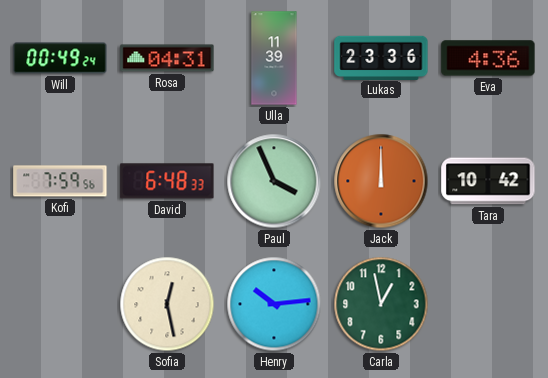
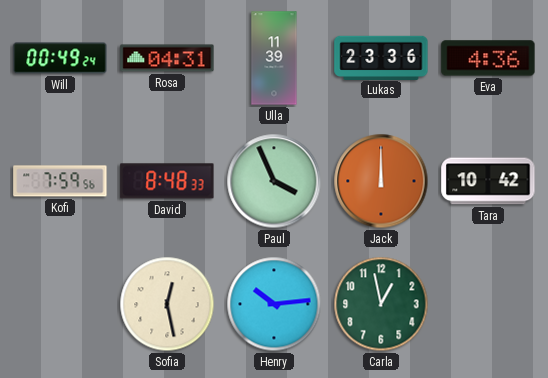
David: 6:48 -> 8:48
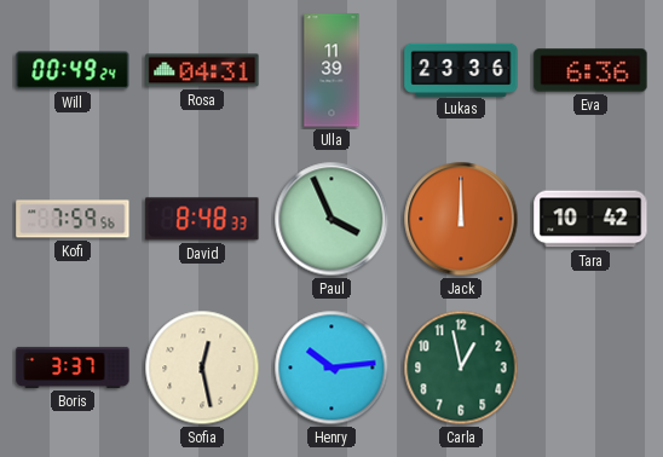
Eva: 4:36 -> 6:36
Boris: none -> 3:37
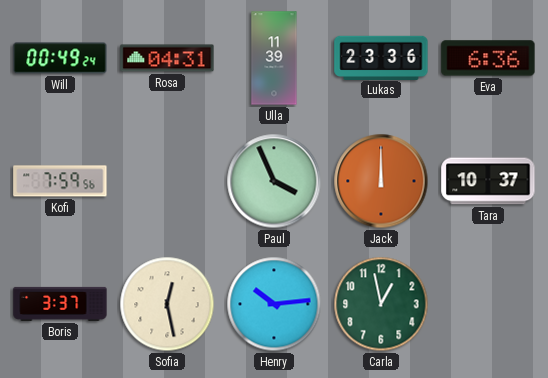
David: 8:48 -> none
Tara: 10:42 -> 10:37
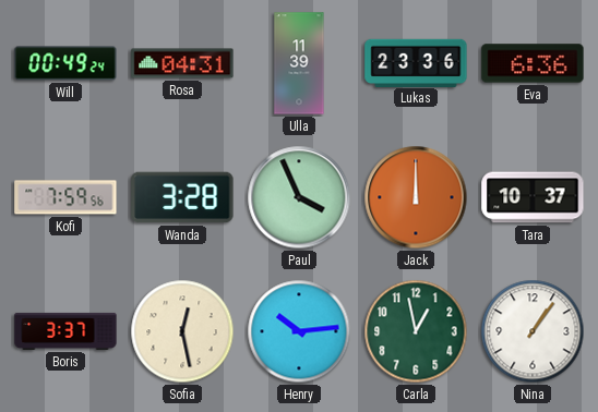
Wanda: none -> 3:28
Nina: none -> 1:06
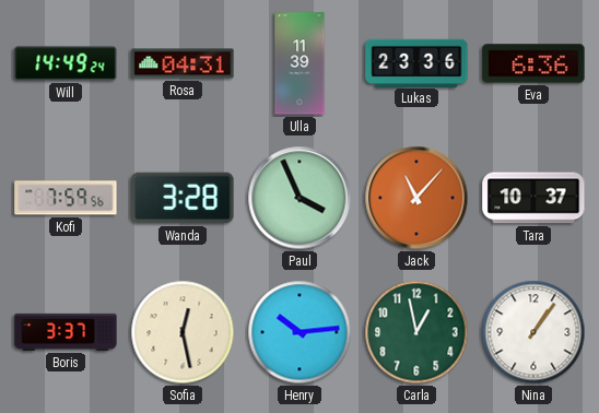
Will: 00:49 -> 14:49
Jack: 12:00 -> 11:07
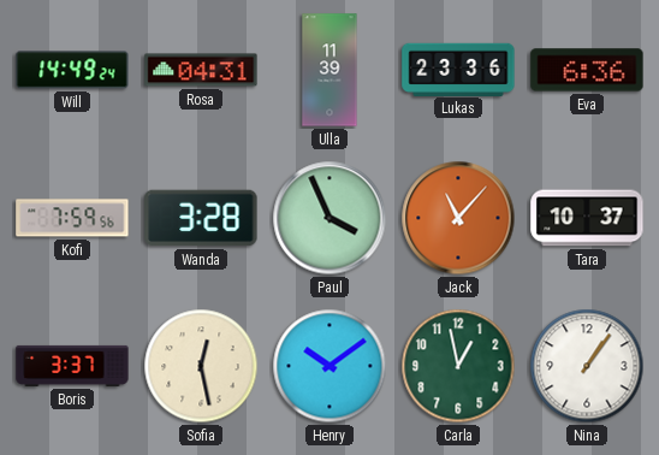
Henry: 10:14 -> 10:09
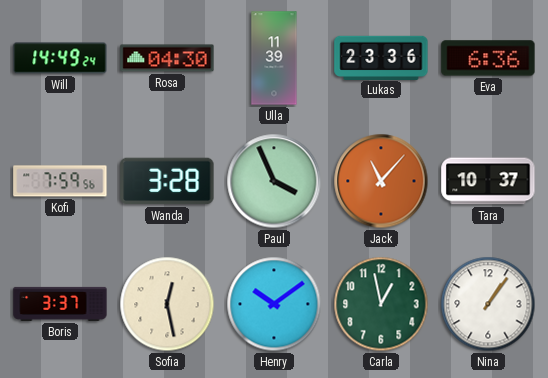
Rosa: 04:31 -> 04:30
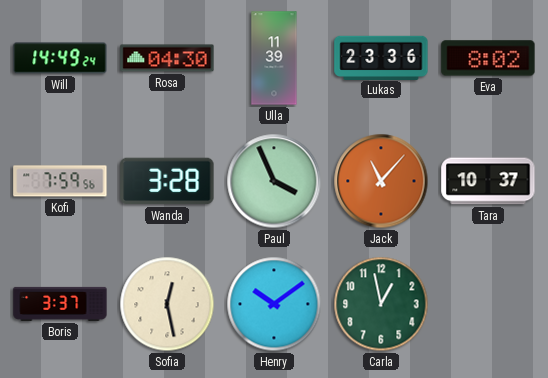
Eva: 6:36 -> 8:02
Nina: 1:06 -> none
